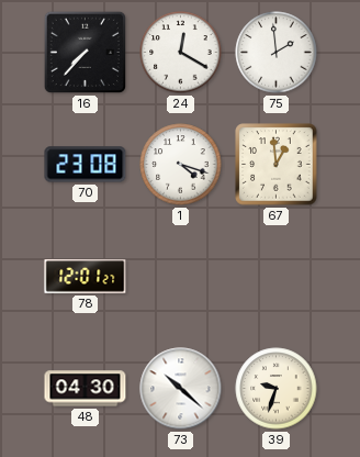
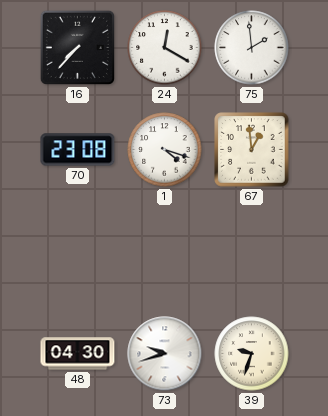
78: 12:01 -> none
73: 10:22 -> 9:42
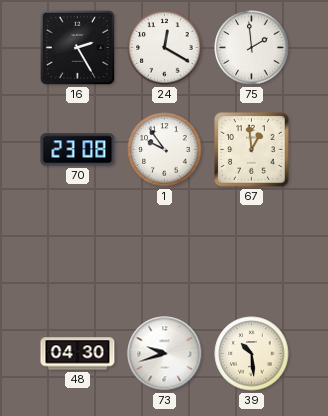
16: 7:37 -> 2:25
1: 4:18 -> 9:54
39: 9:33 -> 10:29
